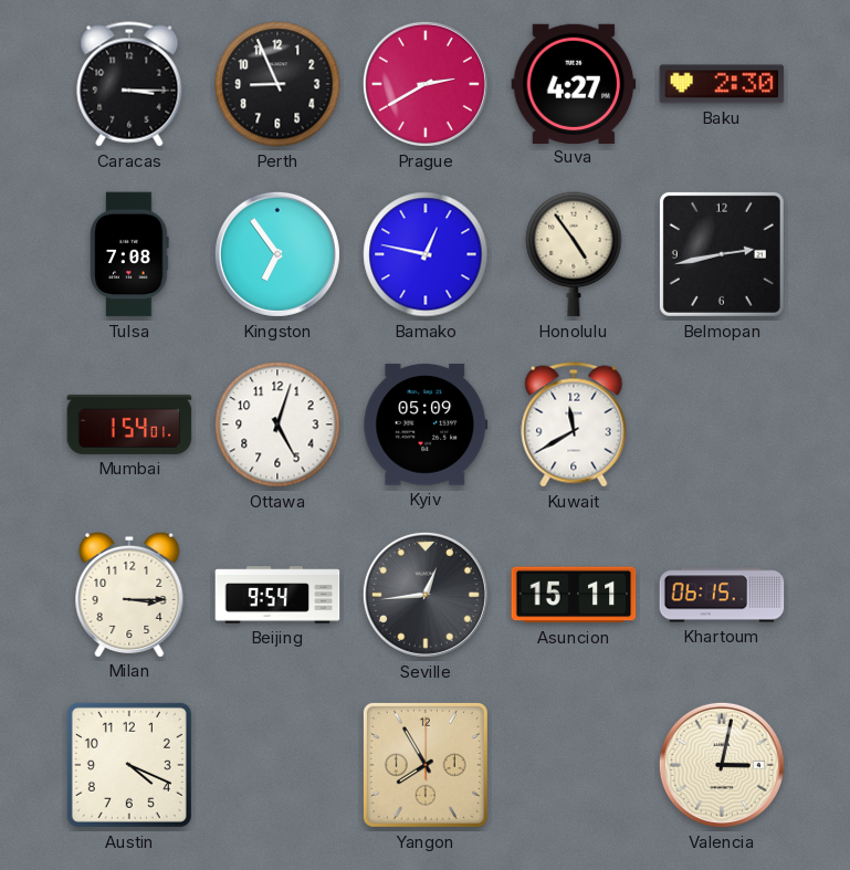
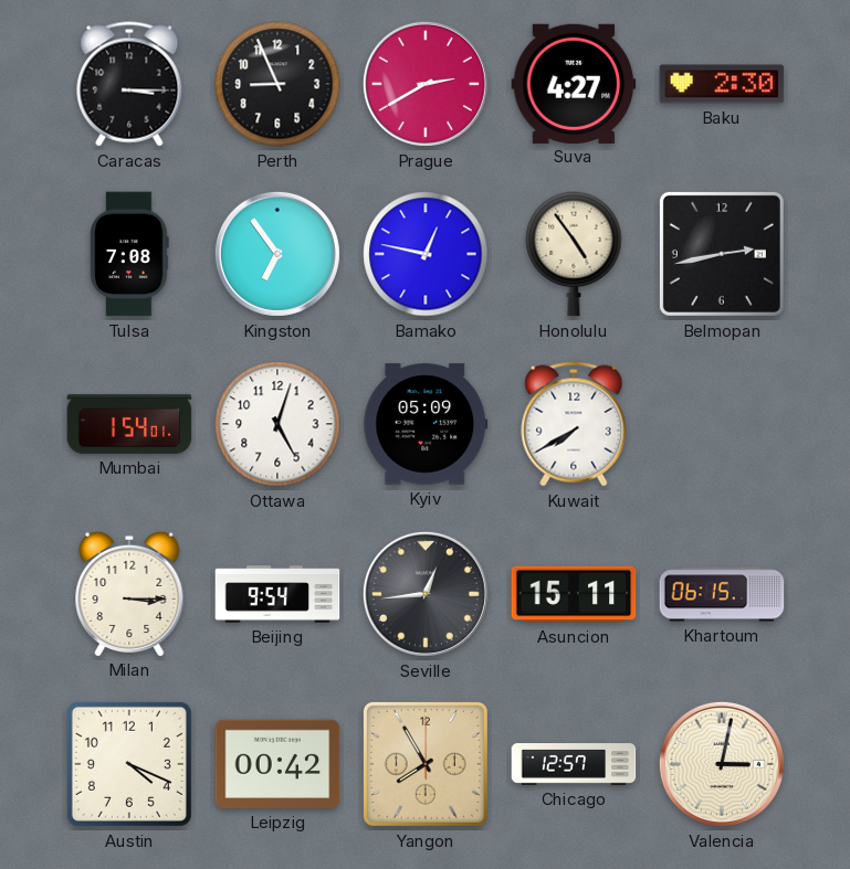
Kuwait: 11:40 -> 7:40
Leipzig: none -> 00:42
Chicago: none -> 12:57
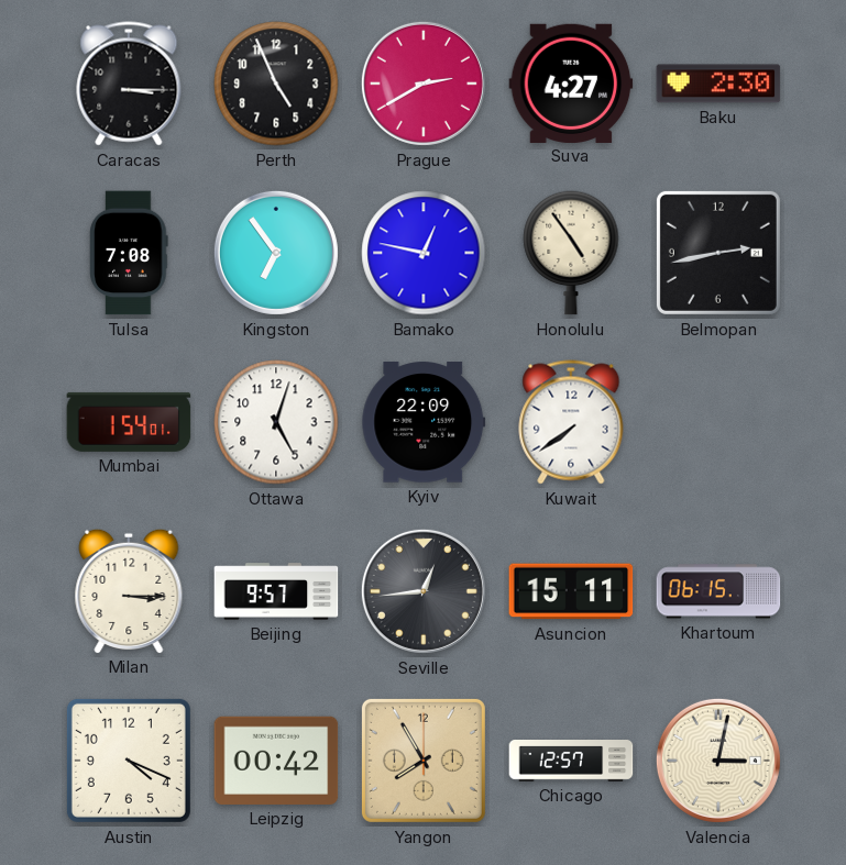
Perth: 8:56 -> 4:56
Kyiv: 05:09 -> 22:09
Kuwait: 7:40 -> 7:39
Beijing: 9:54 -> 9:57
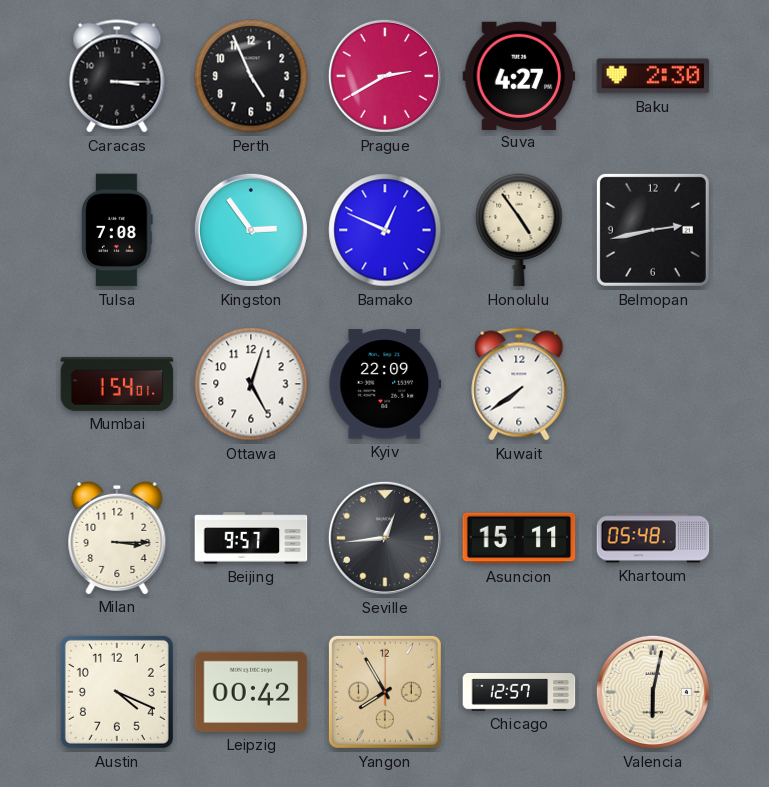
Kingston: 6:54 -> 2:54
Bamako: 12:47 -> 12:49
Khartoum: 06:15 -> 05:48
Valencia: 3:02 -> 6:02
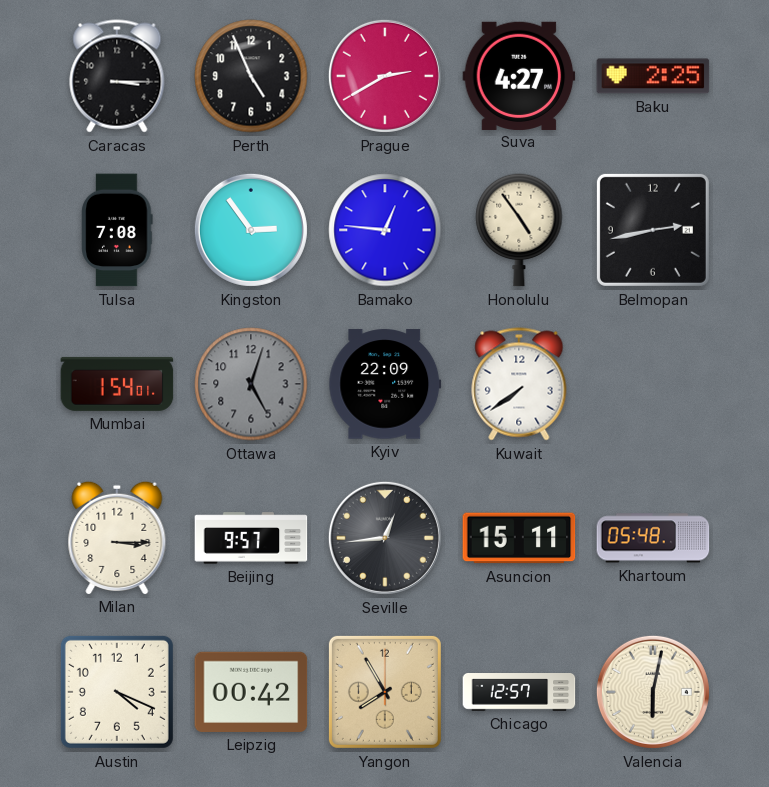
Baku: 2:30 -> 2:25
Bamako: 12:49 -> 12:46
Ottawa dial: white -> grey
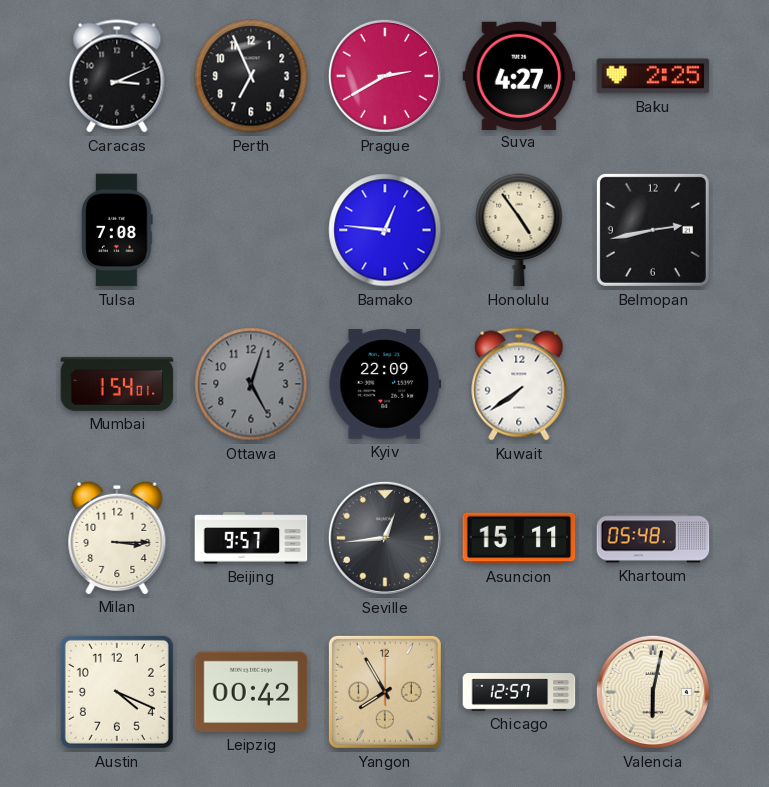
Caracas: 3:15 -> 3:11
Perth: 4:56 -> 6:56
Kingston: 2:54 -> none
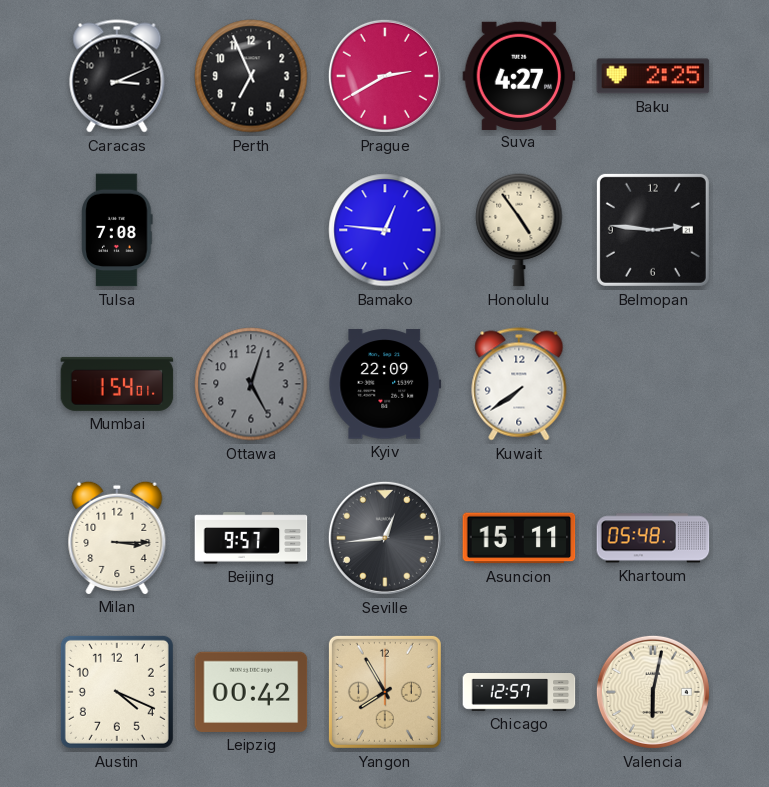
Belmopan: 2:43 -> 2:46
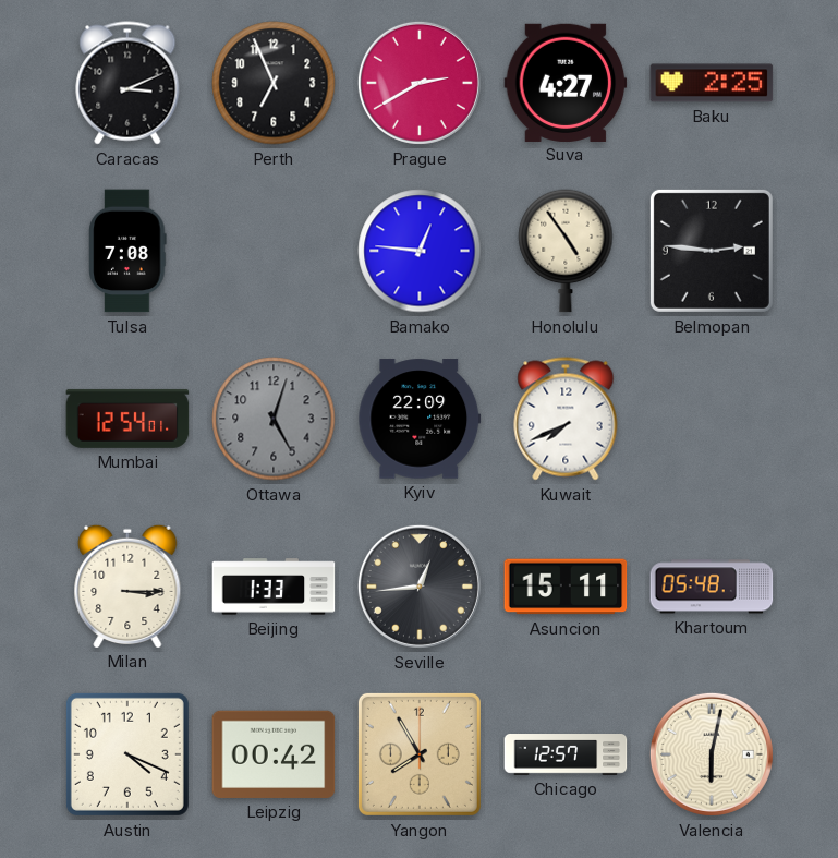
Mumbai: 1:54 -> 12:54
Kuwait: 7:39 -> 7:41
Beijing: 9:57 -> 1:33
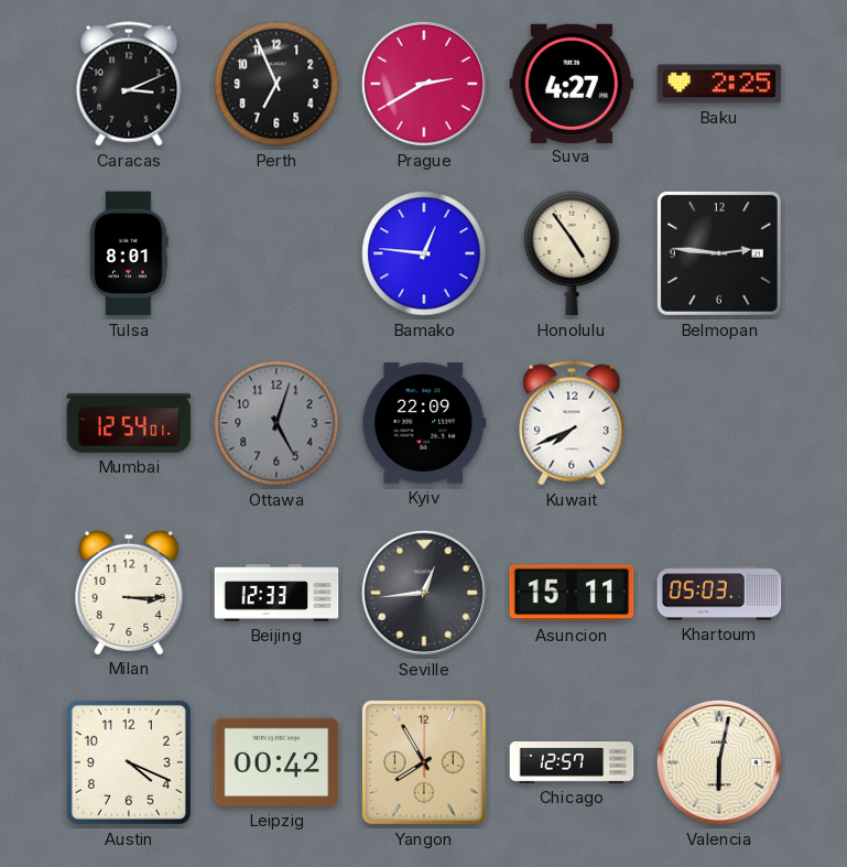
Tulsa: 7:08 -> 8:01
Beijing: 1:33 -> 12:33
Khartoum: 05:48 -> 05:03
